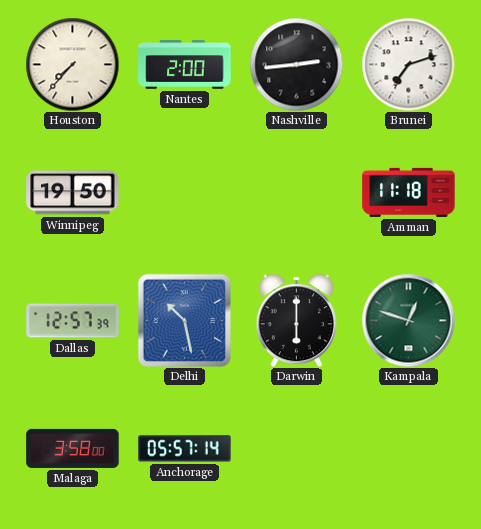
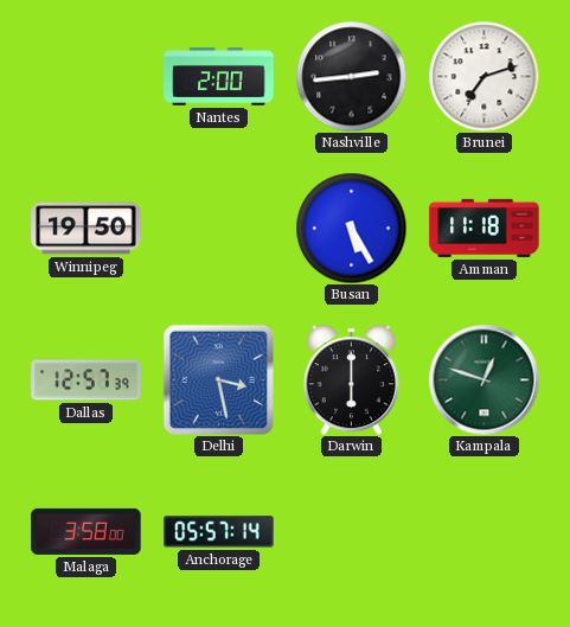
Houston: 7:37 -> none
Busan: none -> 5:25
Delhi: 10:28 -> 3:28
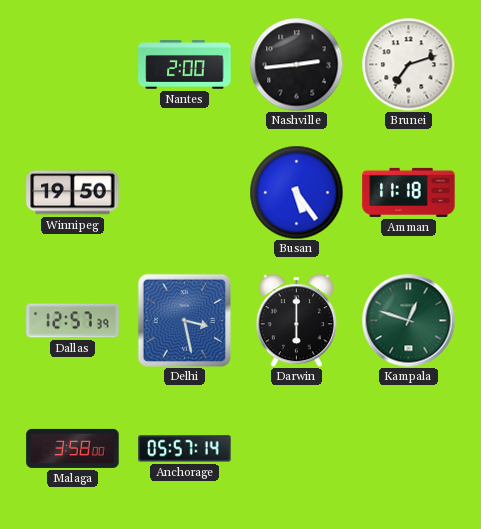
Busan: 5:25 -> 5:24
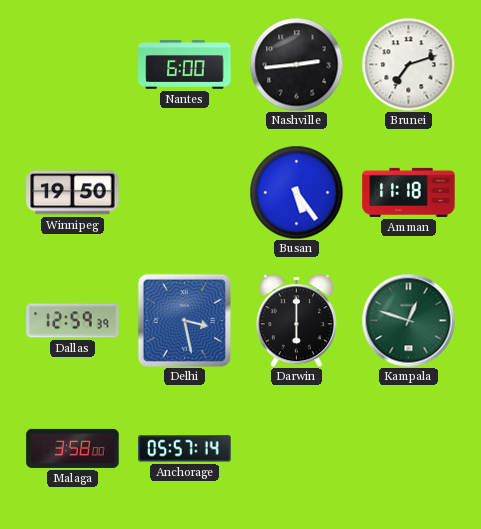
Nantes: 2:00 -> 6:00
Dallas: 12:57 -> 12:59
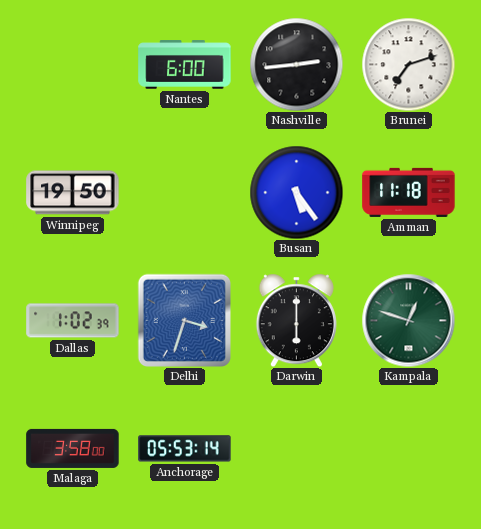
Dallas: 12:59 -> 1:02
Delhi: 3:28 -> 3:33
Anchorage: 05:57 -> 05:53
